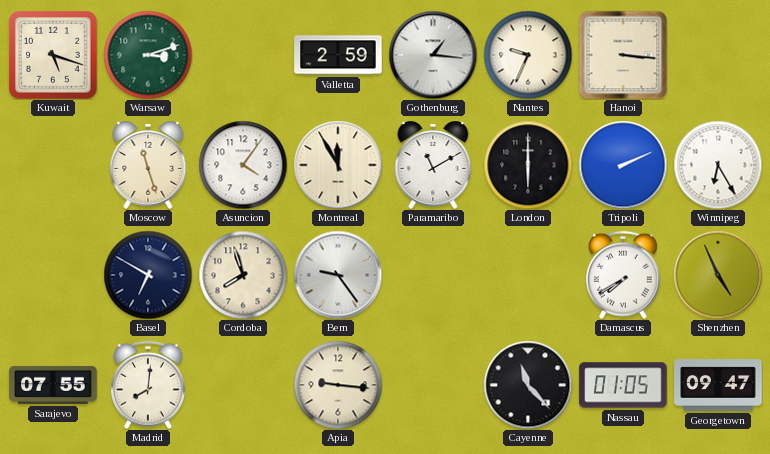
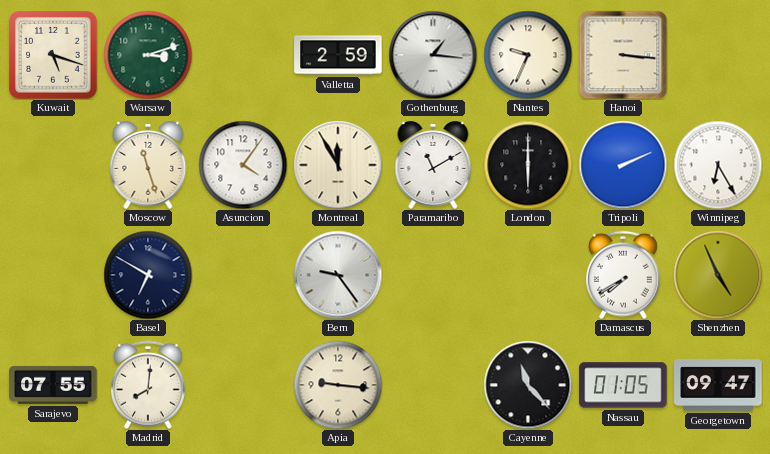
Cordoba: 7:57 -> none
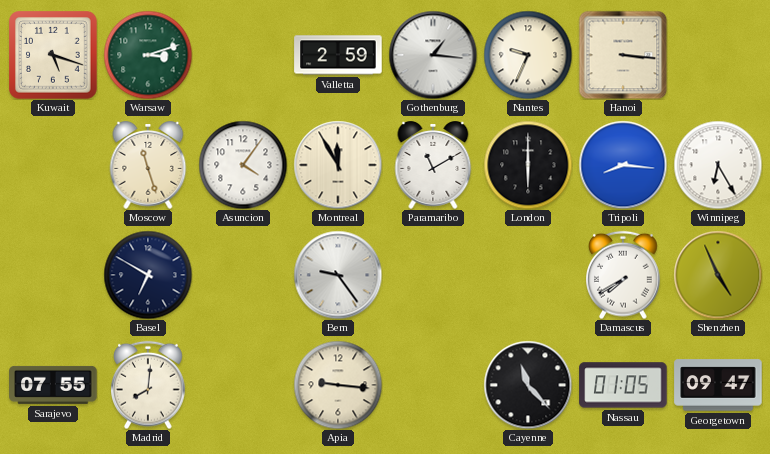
Tripoli: 2:11 -> 8:16
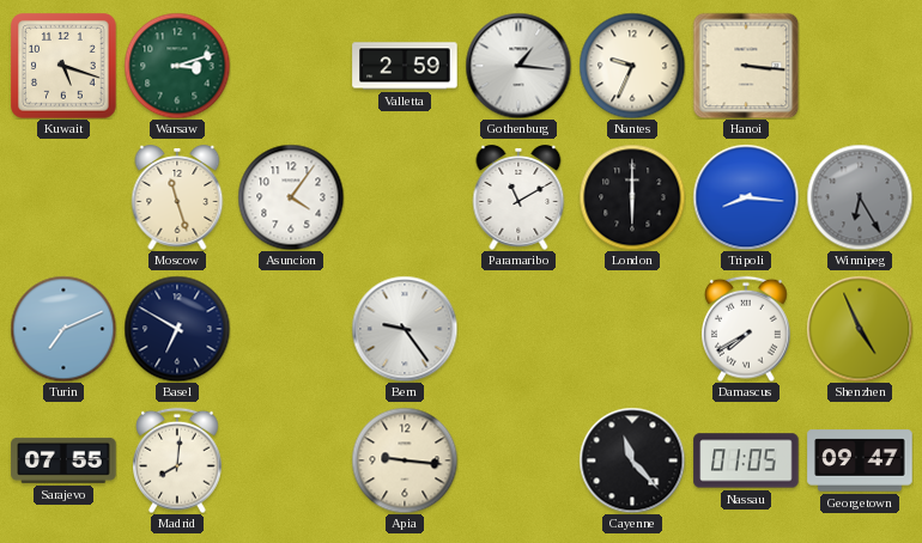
Montreal: 11:55 -> none
Winnipeg dial: white -> grey
Turin: none -> 7:11
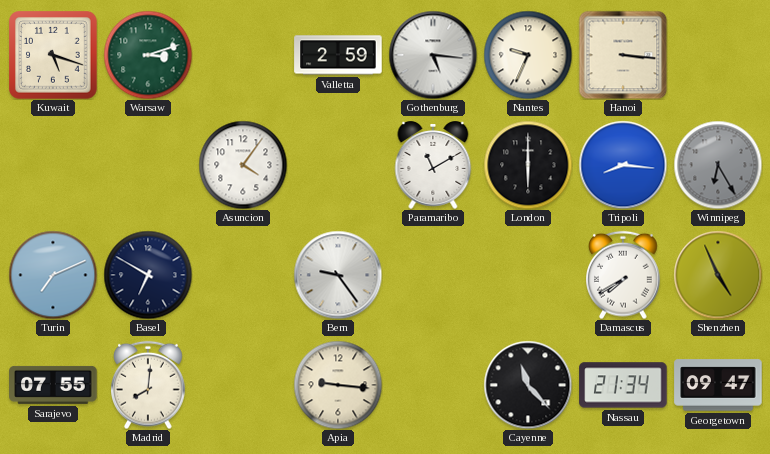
Gothenburg: 1:16 -> 5:16
Moscow: 11:27 -> none
Nassau: 01:05 -> 21:34
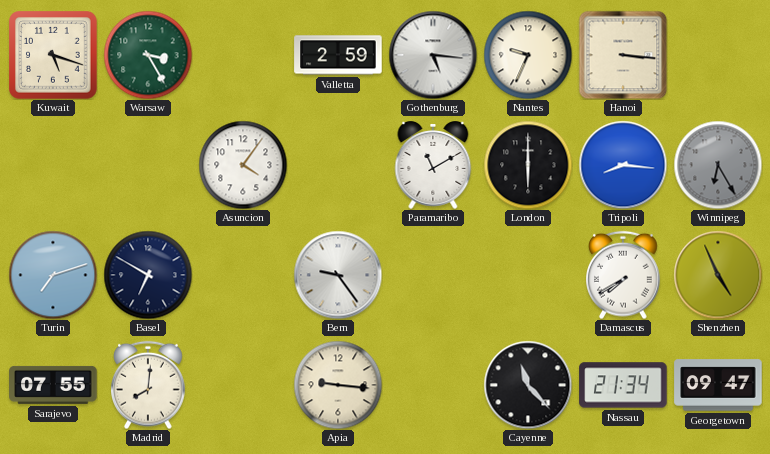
Warsaw: 3:12 -> 3:25
Turin: 7:11 -> 7:12
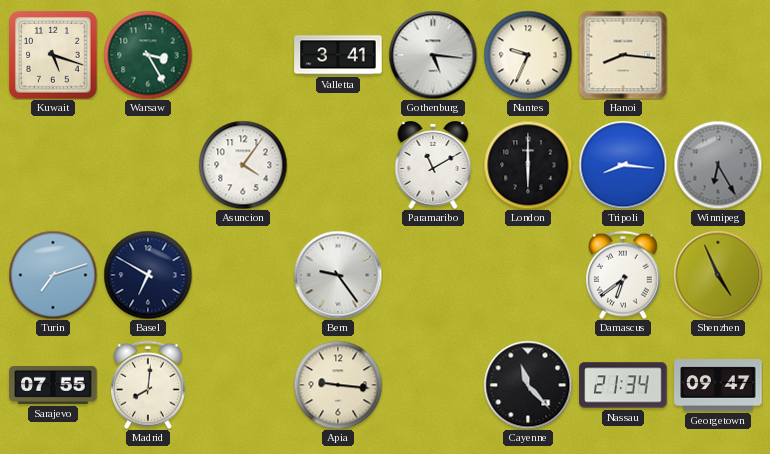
Valletta: 2:59 -> 3:41
Hanoi: 3:16 -> 8:16
Damascus: 7:40 -> 6:39
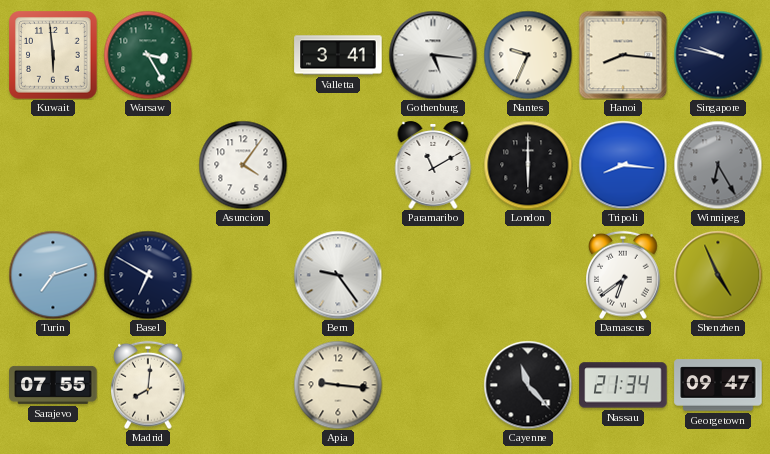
Kuwait: 5:18 -> 5:59
Singapore: none -> 9:47
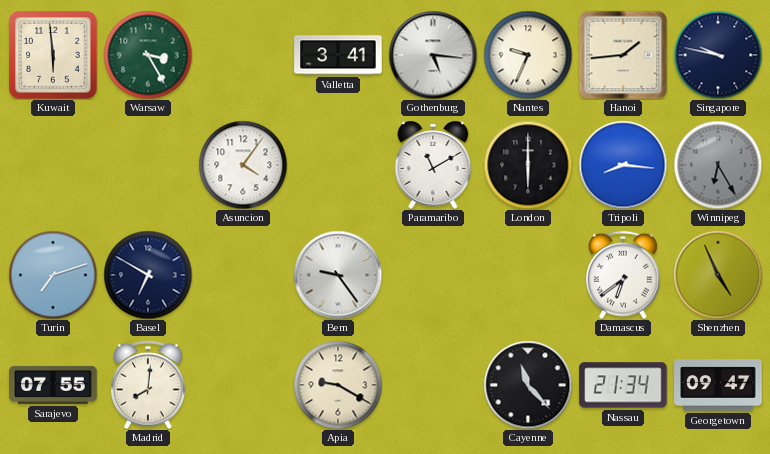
Hanoi: 8:16 -> 1:44
Apia: 9:16 -> 9:20
